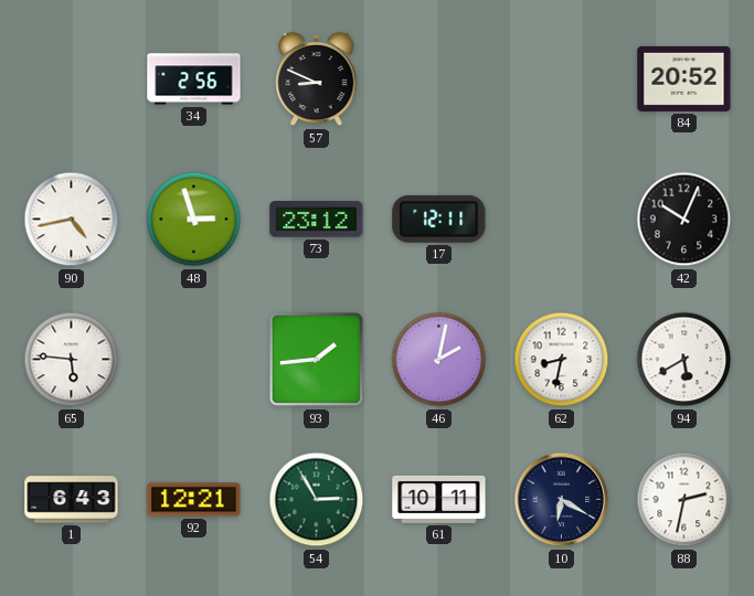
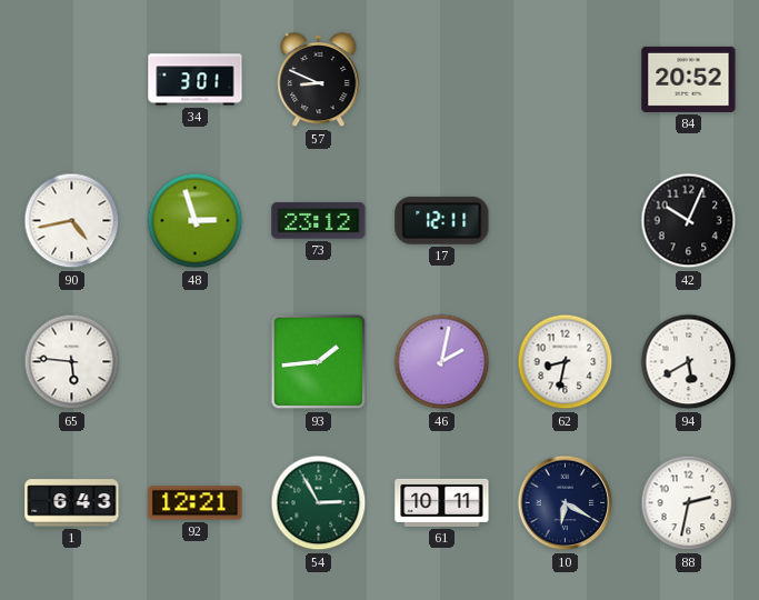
34: 2:56 -> 3:01
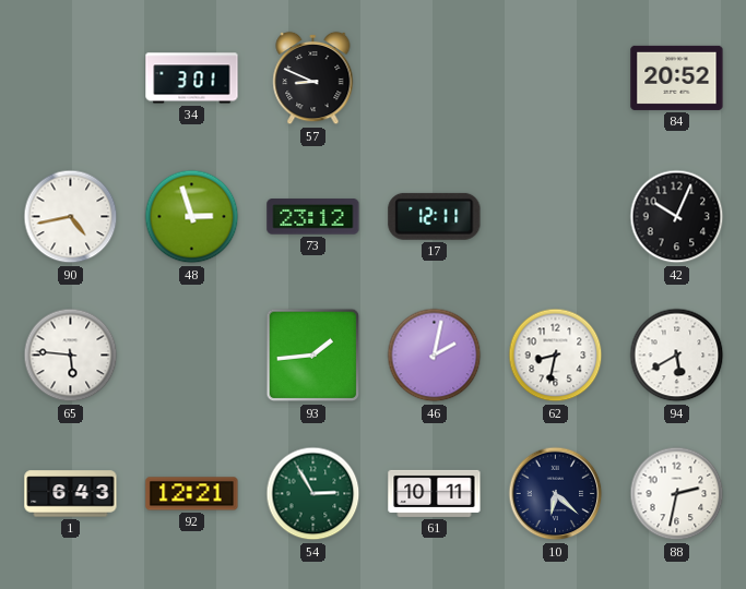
10: 6:20 -> 6:22
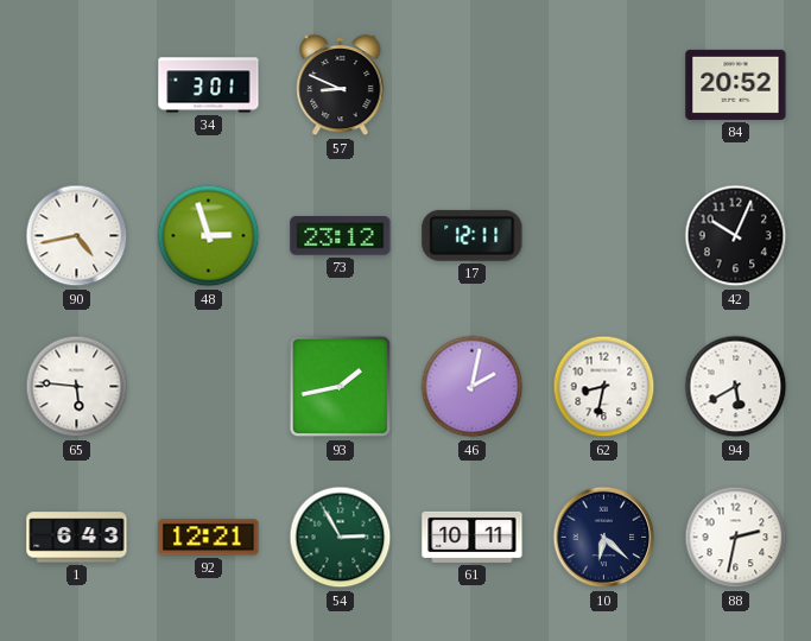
93: 1:44 -> 1:43
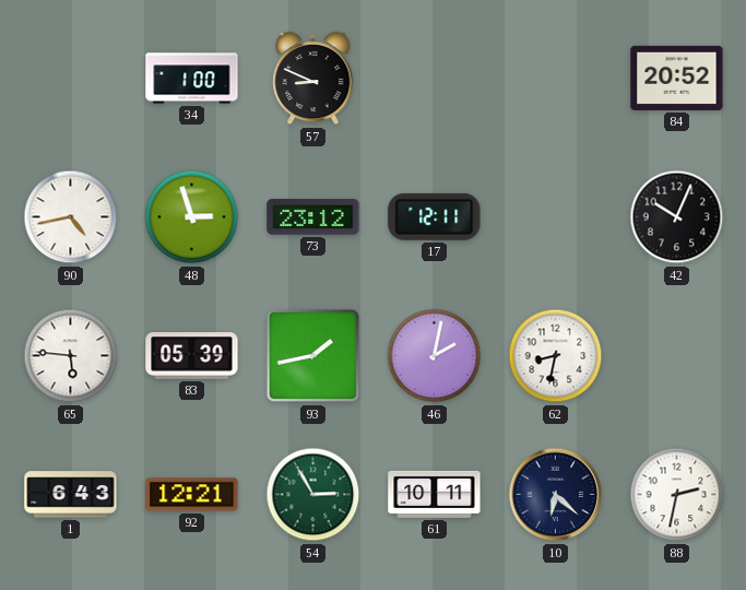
34: 3:01 -> 1:00
83: none -> 05:39
94: 5:40 -> none
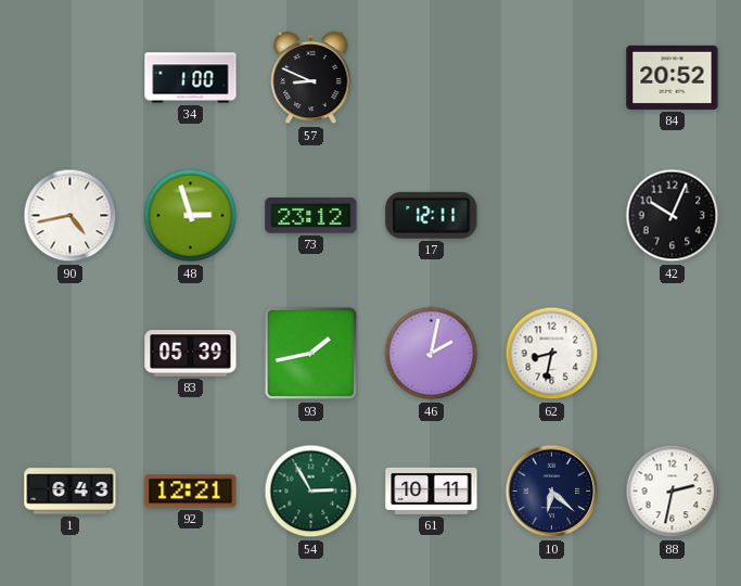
65: 5:46 -> none
